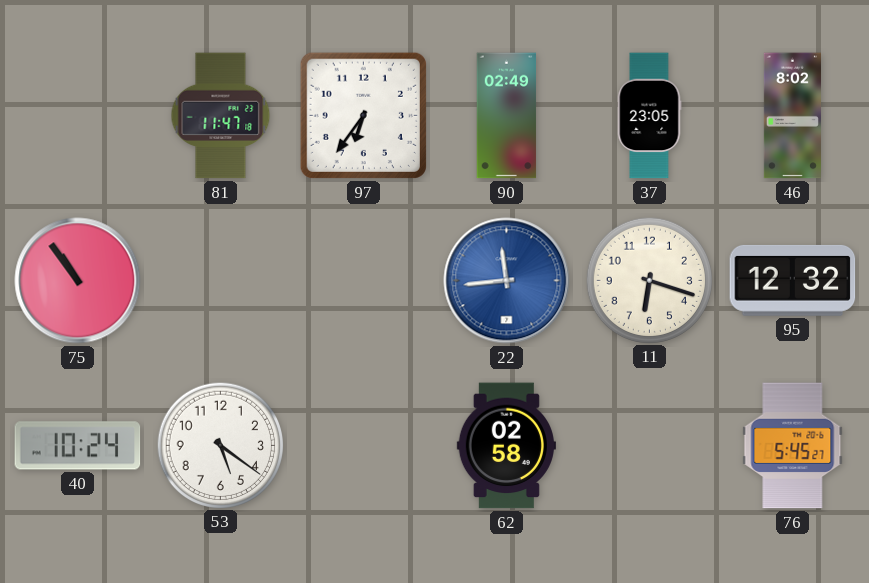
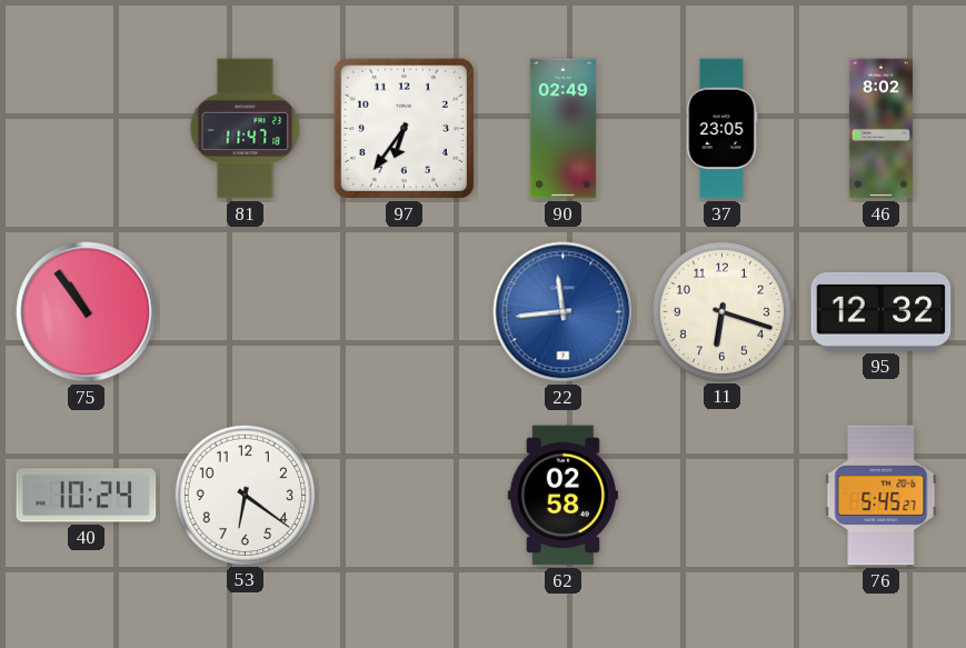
53: 5:21 -> 6:21
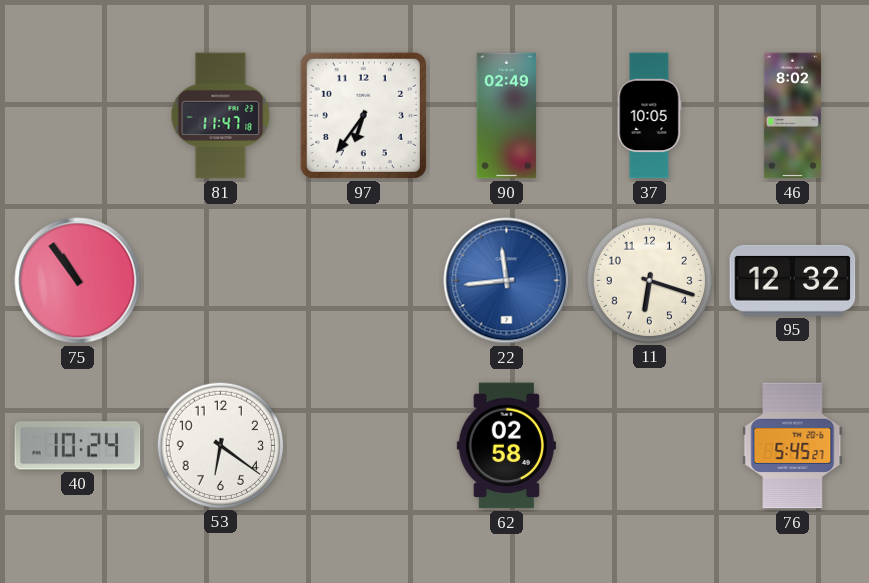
37: 23:05 -> 10:05
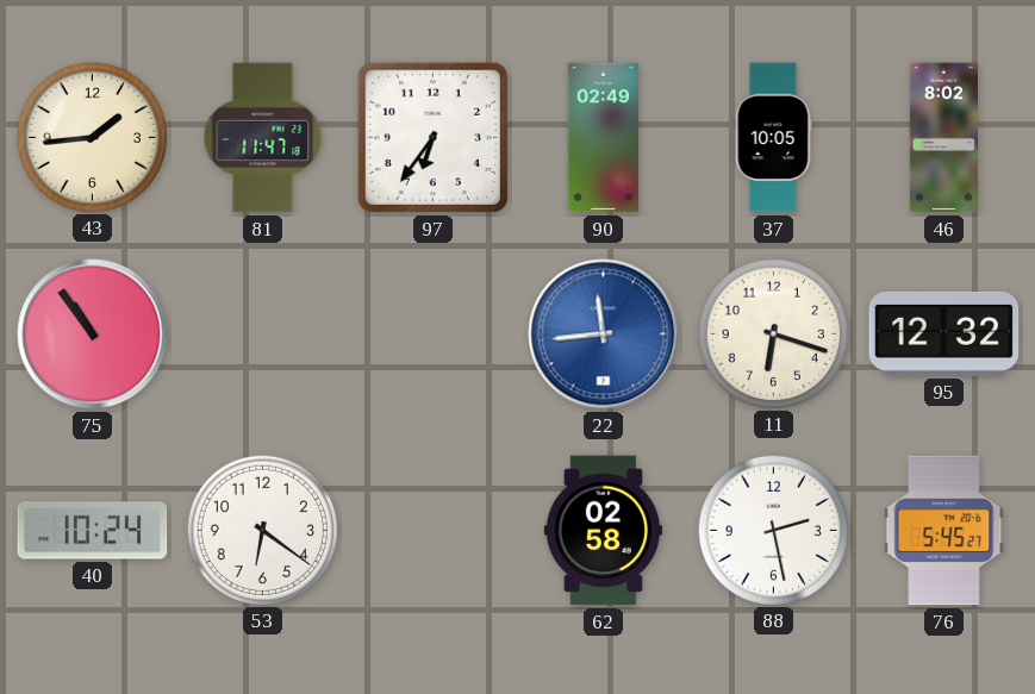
43: none -> 1:44
88: none -> 2:28
